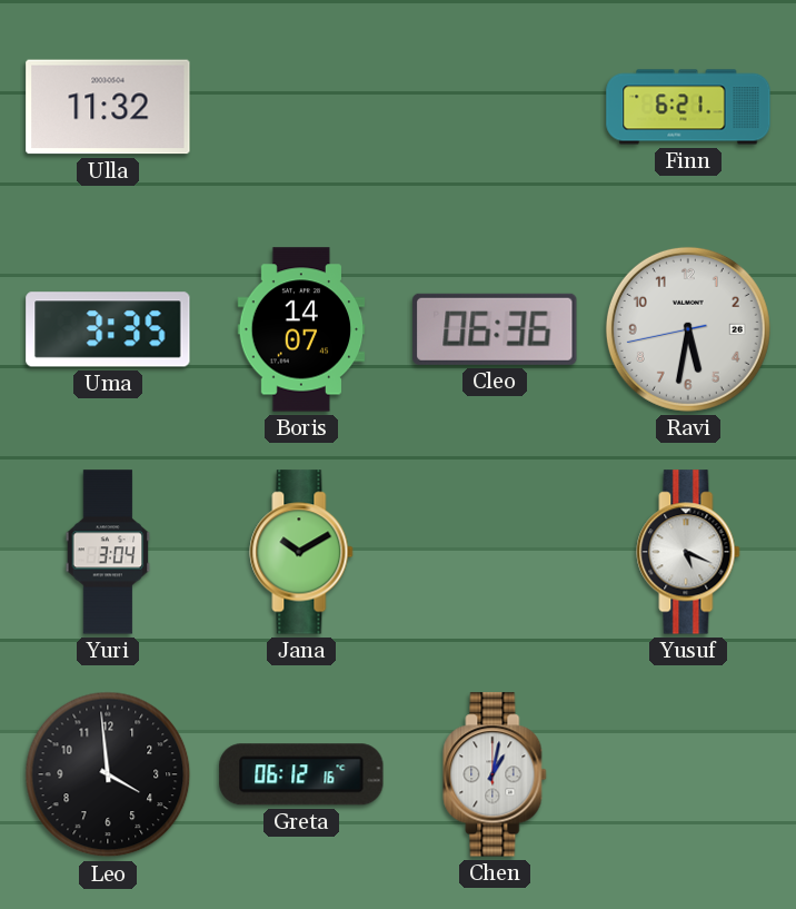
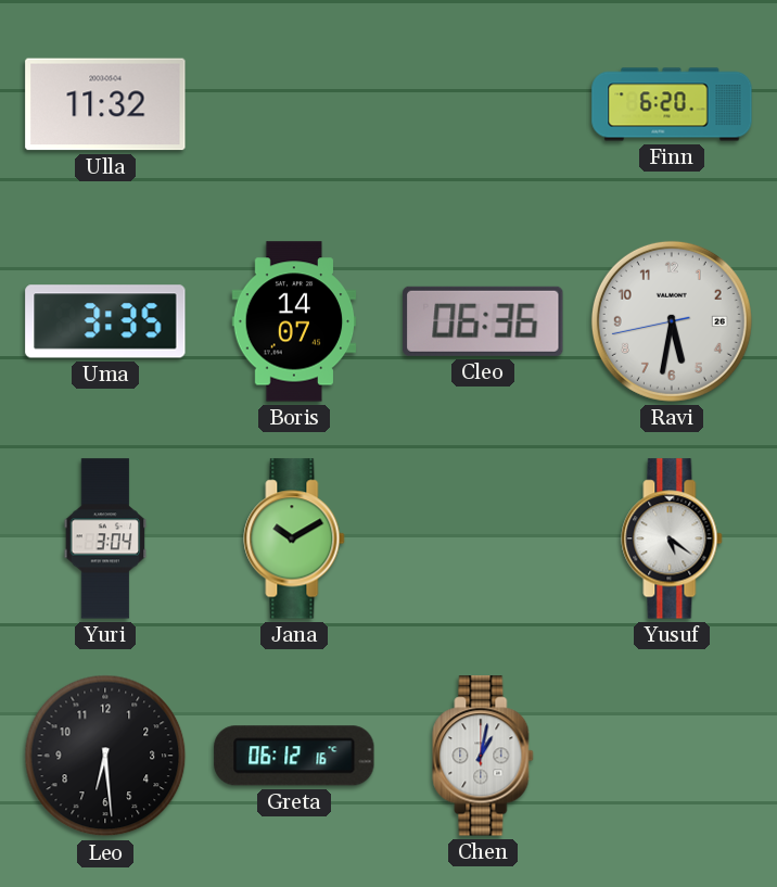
Finn: 6:21 -> 6:20
Yusuf: 5:19 -> 5:21
Leo: 3:59 -> 6:29
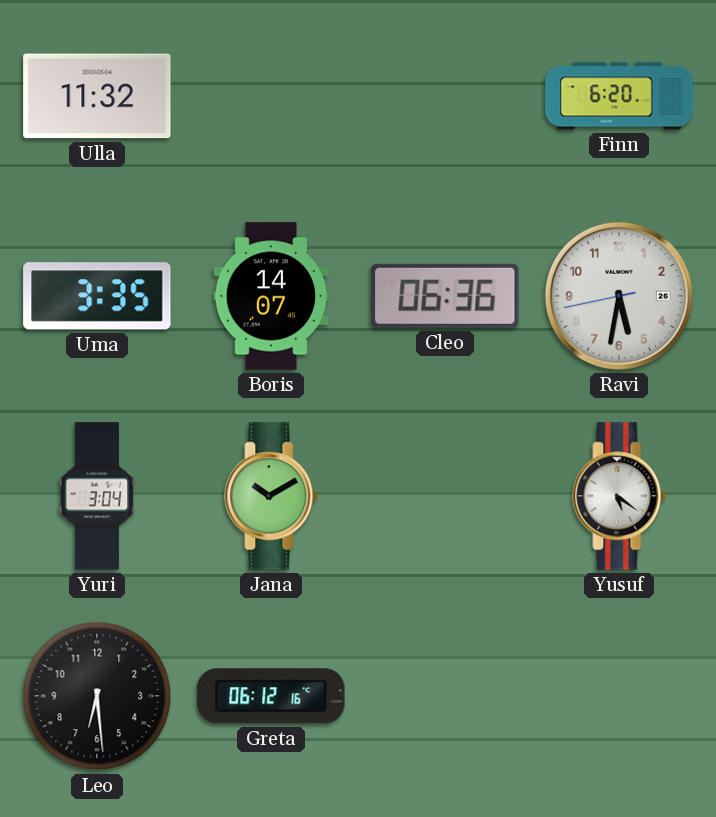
Chen: 1:02 -> none
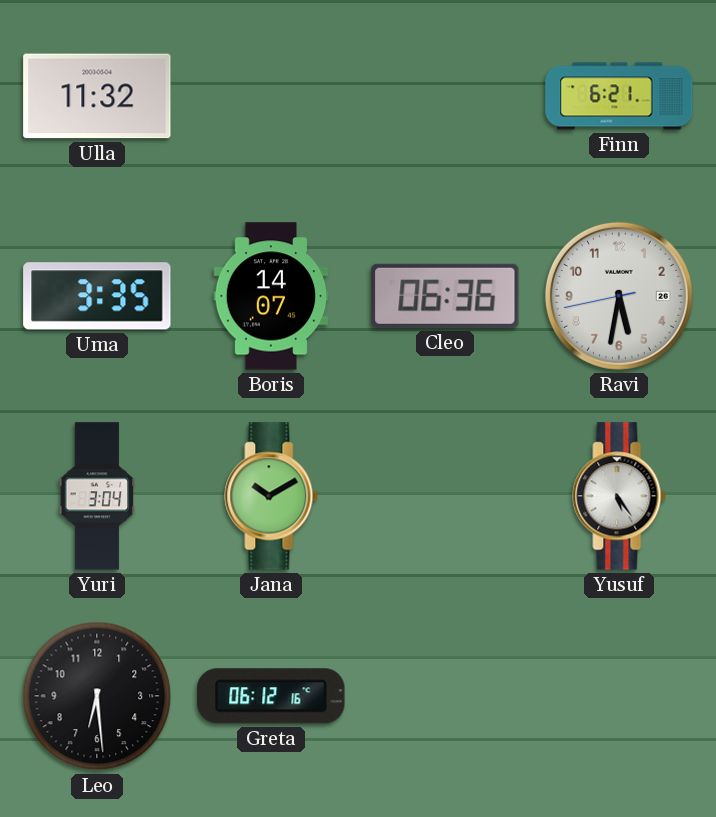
Finn: 6:20 -> 6:21
Yusuf: 5:21 -> 5:24
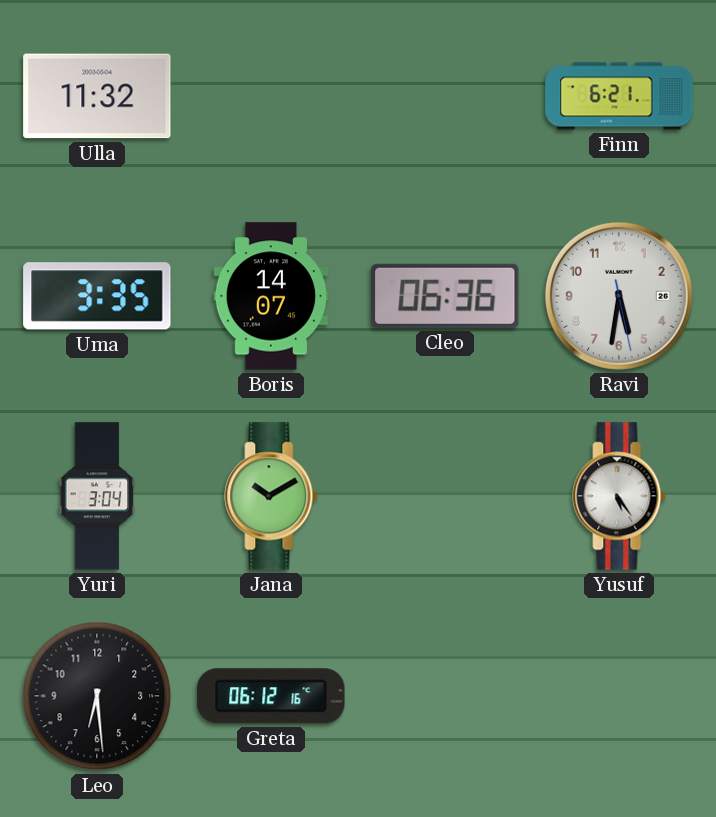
Ravi: 5:31:43 -> 5:31:28
